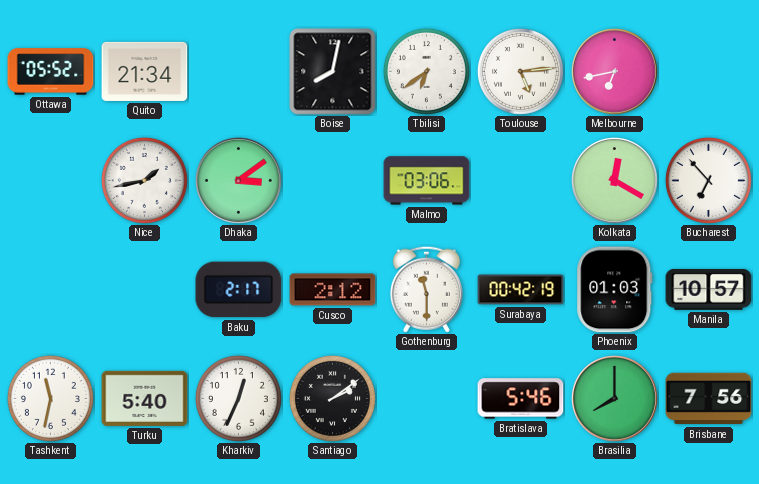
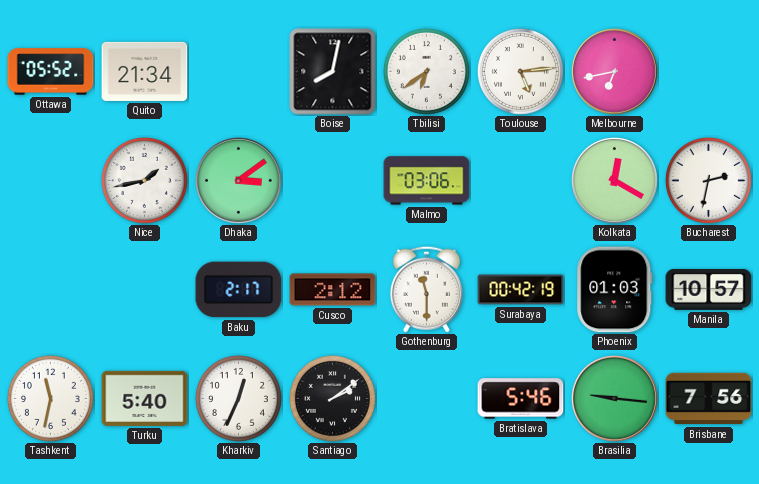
Bucharest: 6:53 -> 2:32
Brasilia: 8:00 -> 9:16
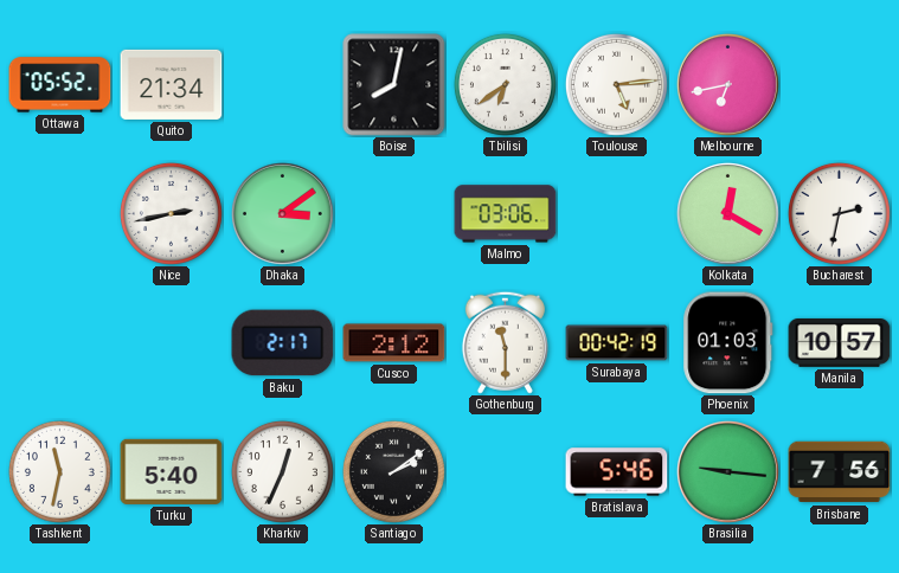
Nice: 1:43 -> 2:43
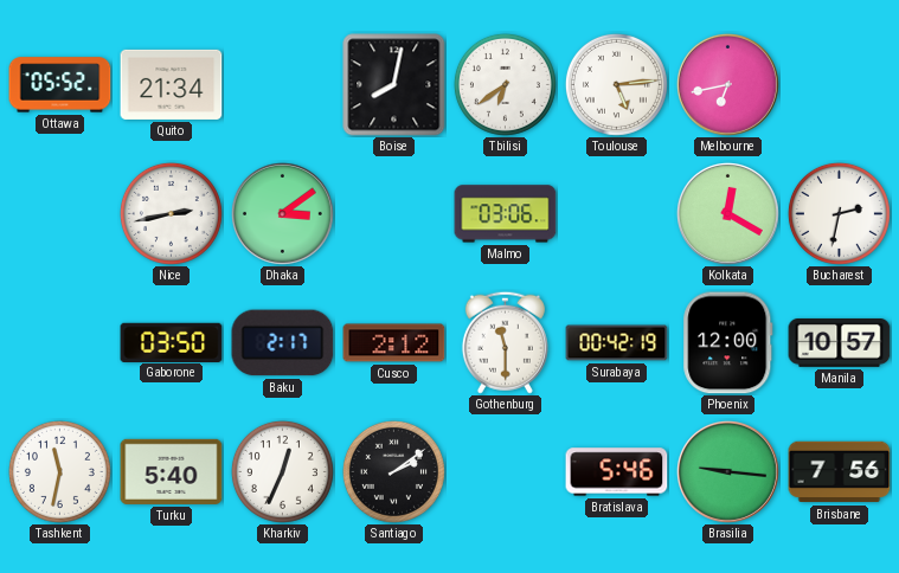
Gaborone: none -> 03:50
Phoenix: 01:03 -> 12:00
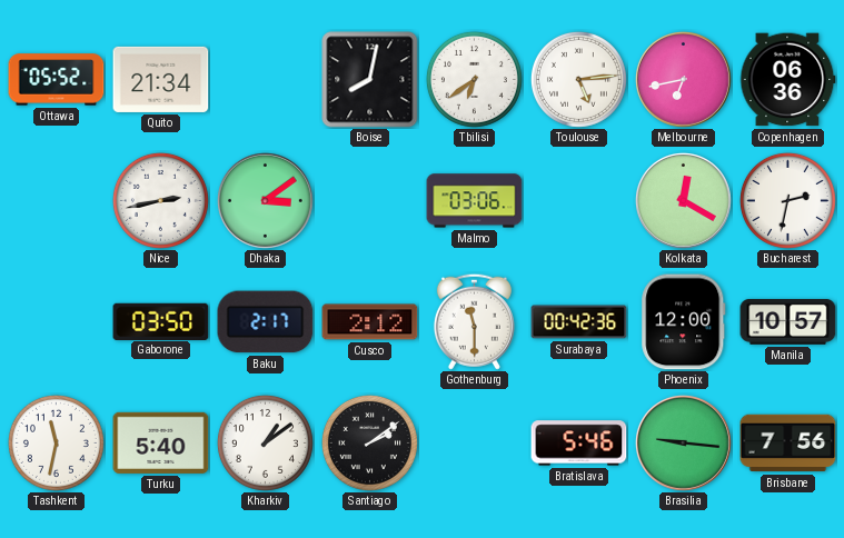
Copenhagen: none -> 06:36
Surabaya: 00:42:19 -> 00:42:36
Kharkiv: 12:34 -> 1:09
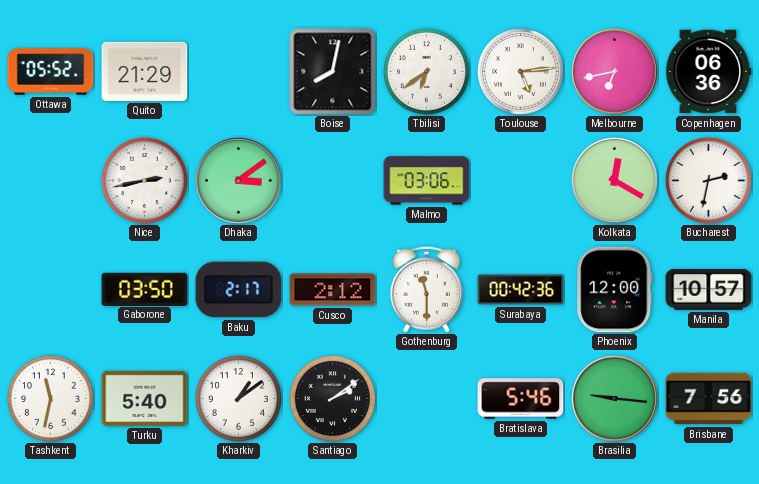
Quito: 21:34 -> 21:29
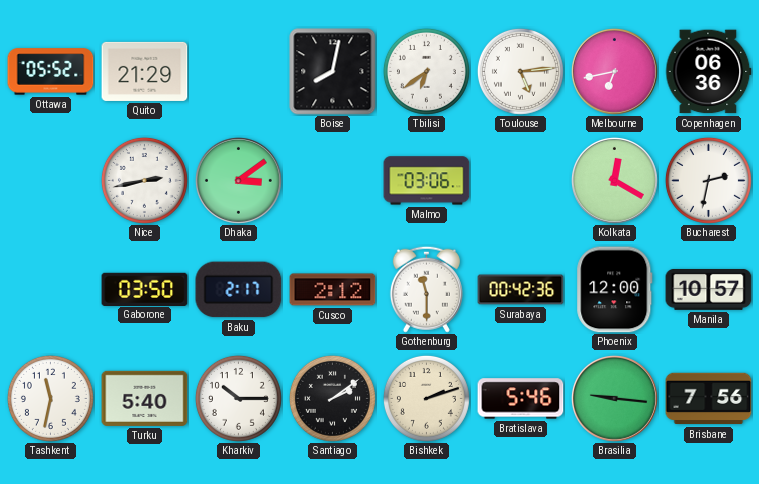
Kharkiv: 1:09 -> 10:15
Bishkek: none -> 2:12
